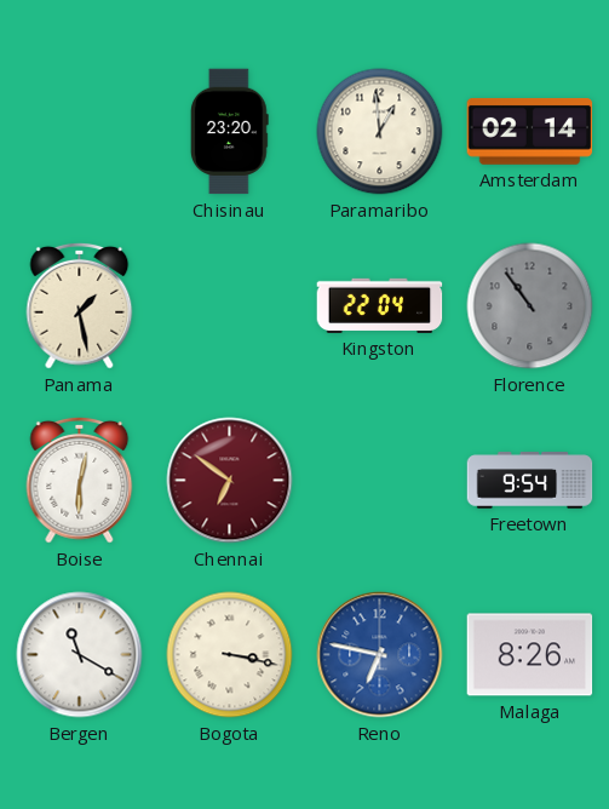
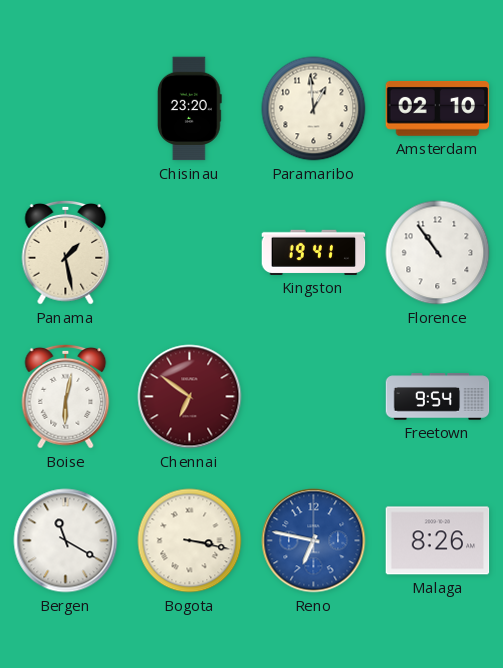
Amsterdam: 02:14 -> 02:10
Kingston: 22:04 -> 19:41
Florence dial: grey -> white
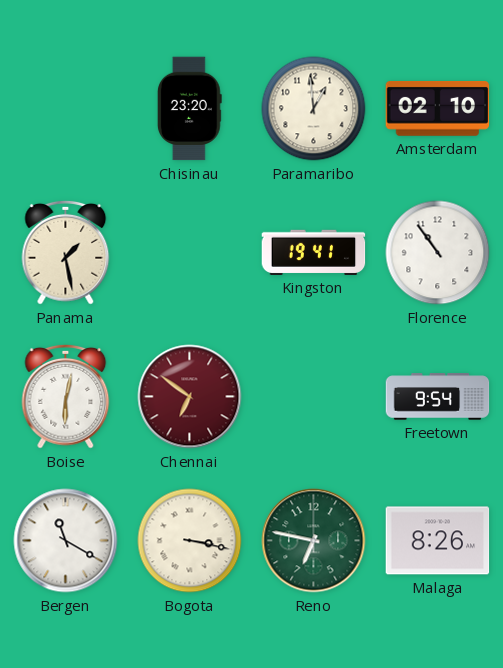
Reno dial: blue -> green
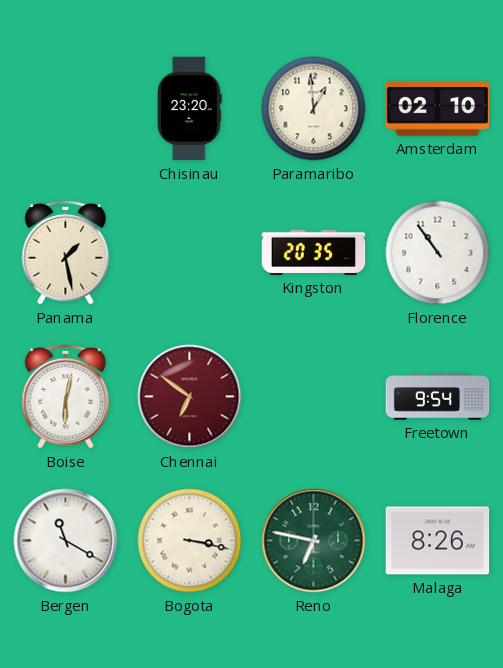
Kingston: 19:41 -> 20:35
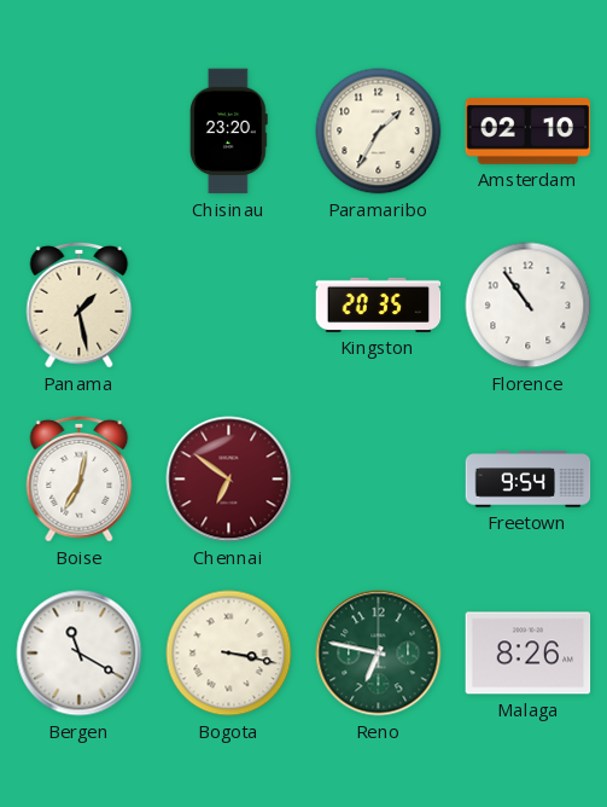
Paramaribo: 12:59 -> 1:35
Boise: 6:02 -> 7:02
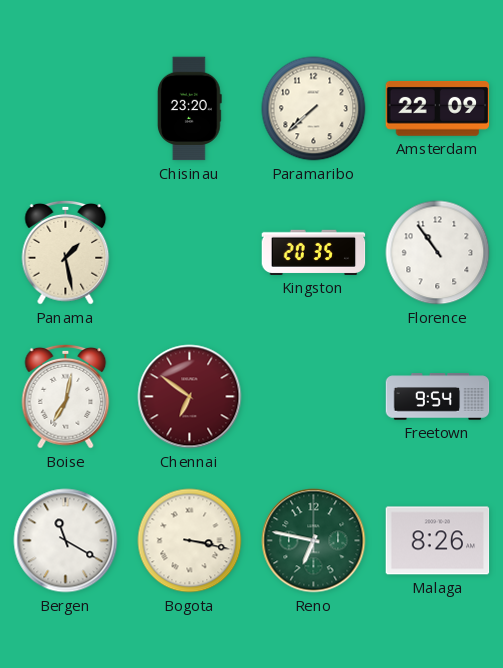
Paramaribo: 1:35 -> 7:38
Amsterdam: 02:10 -> 22:09
